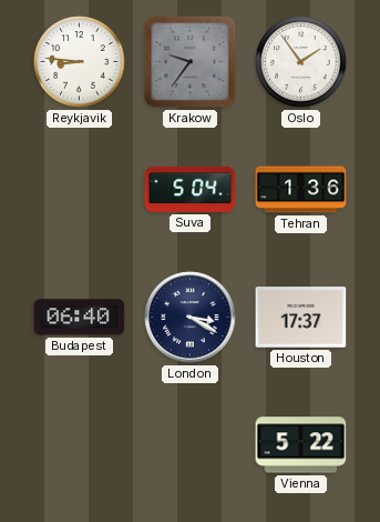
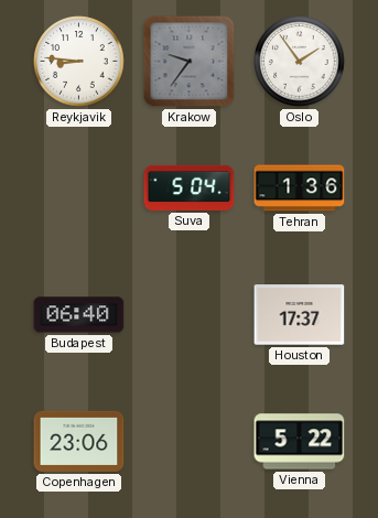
London: 3:20 -> none
Copenhagen: none -> 23:06
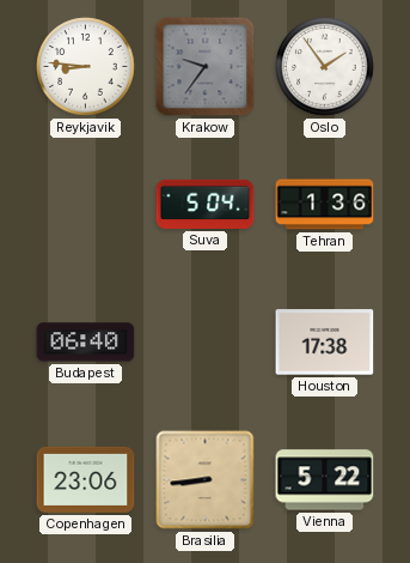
Houston: 17:37 -> 17:38
Brasilia: none -> 8:44
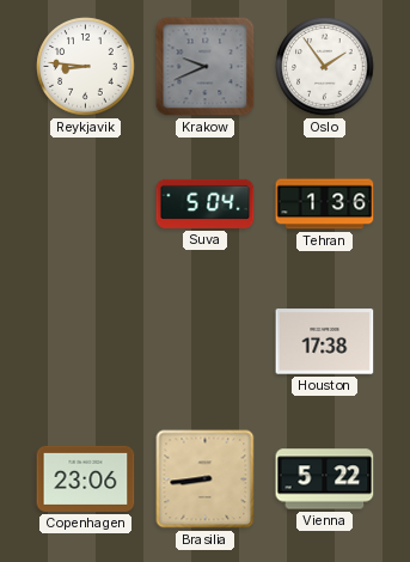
Krakow: 9:36 -> 9:41
Budapest: 06:40 -> none
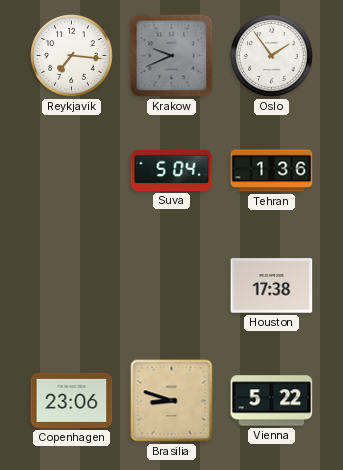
Reykjavik: 8:46 -> 7:16
Brasilia: 8:44 -> 8:48
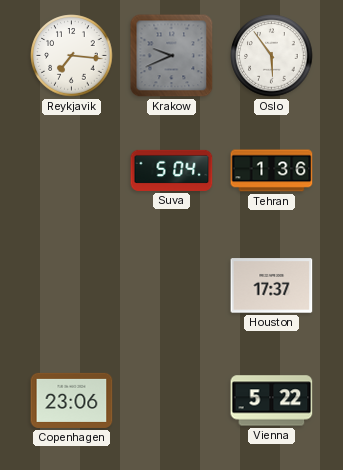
Oslo: 1:54 -> 5:54
Houston: 17:38 -> 17:37
Brasilia: 8:48 -> none
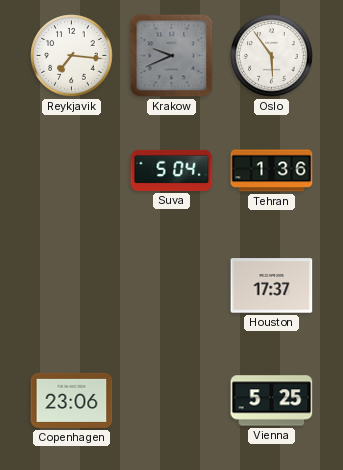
Vienna: 5:22 -> 5:25
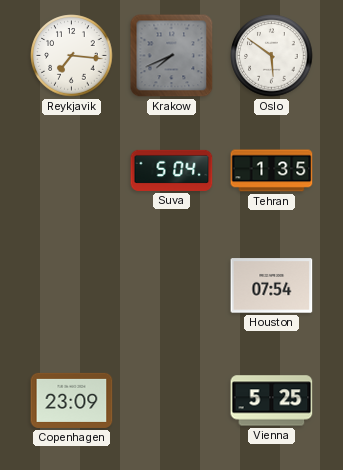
Krakow: 9:41 -> 7:41
Oslo: 5:54 -> 5:51
Tehran: 1:36 -> 1:35
Houston: 17:37 -> 07:54
Copenhagen: 23:06 -> 23:09
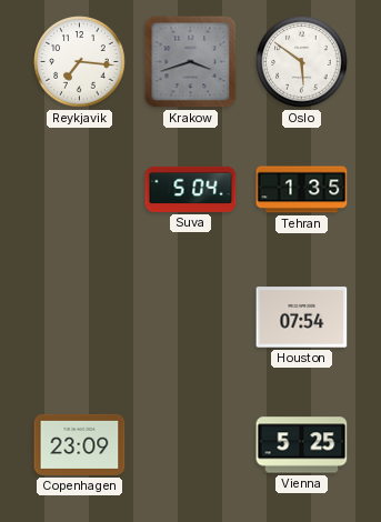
Krakow: 7:41 -> 3:42
